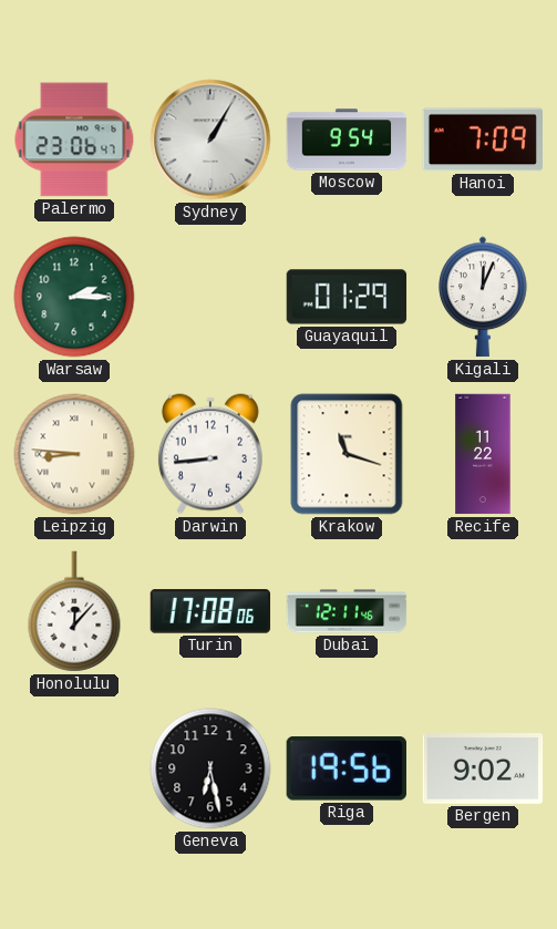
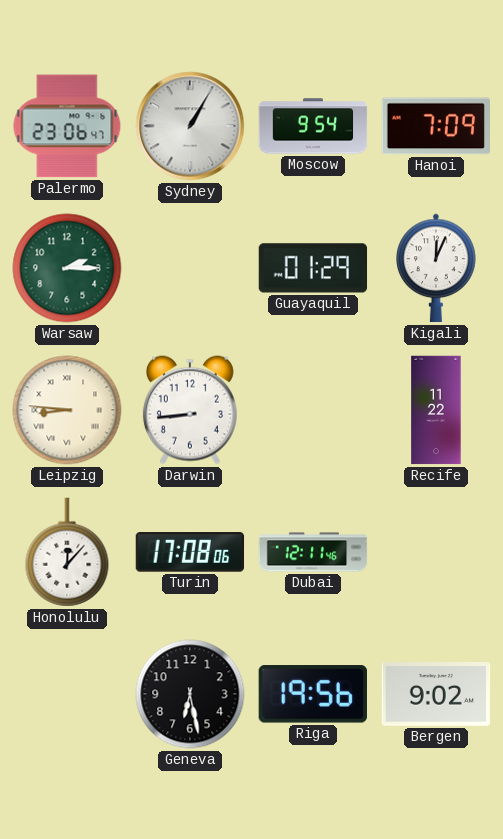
Krakow: 11:18 -> none
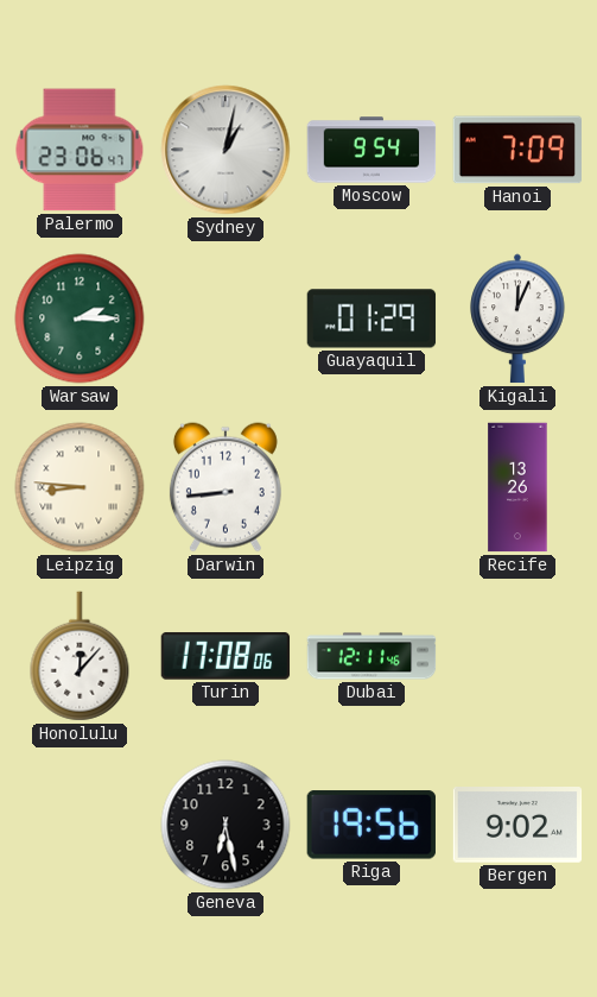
Sydney: 1:05 -> 1:02
Recife: 11:22 -> 13:26
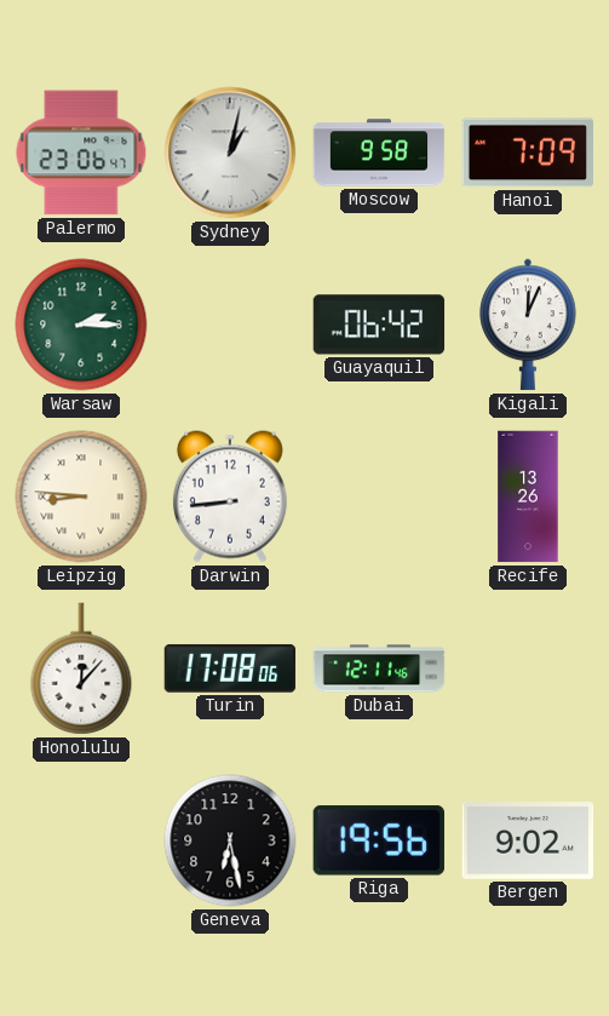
Moscow: 9:54 -> 9:58
Guayaquil: 01:29 -> 06:42
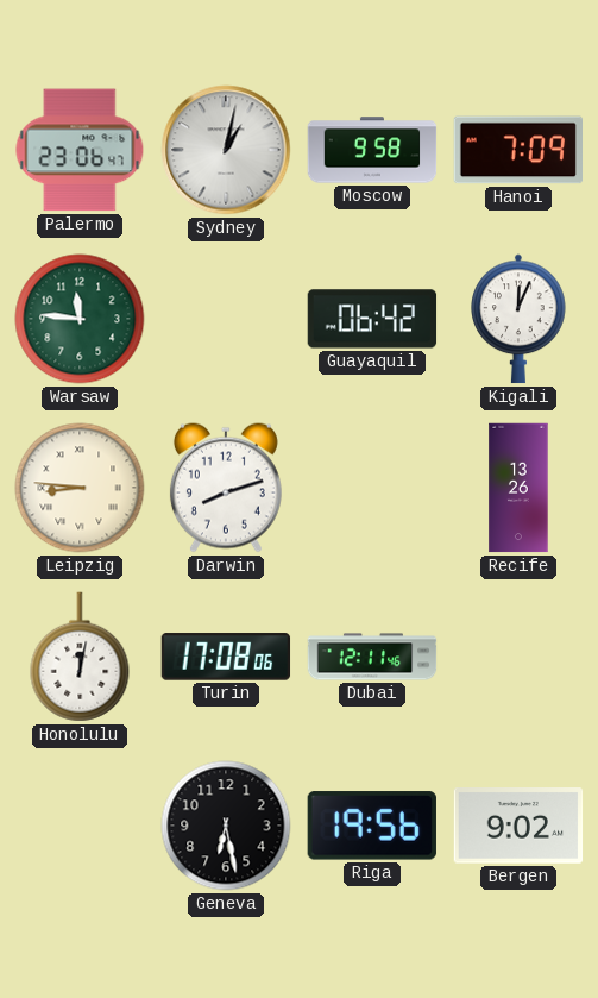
Warsaw: 2:15 -> 11:46
Darwin: 8:44 -> 8:12
Honolulu: 12:07 -> 12:02
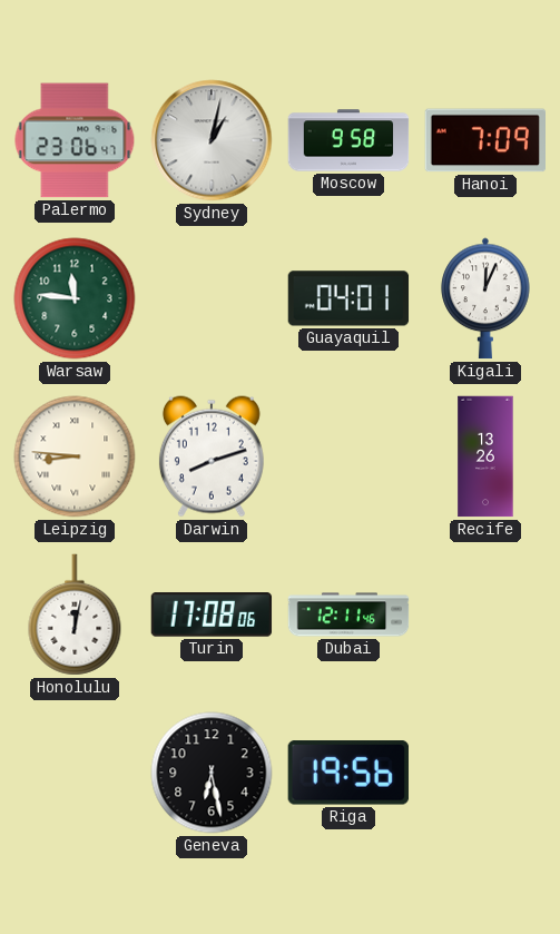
Guayaquil: 06:42 -> 04:01
Bergen: 9:02 -> none
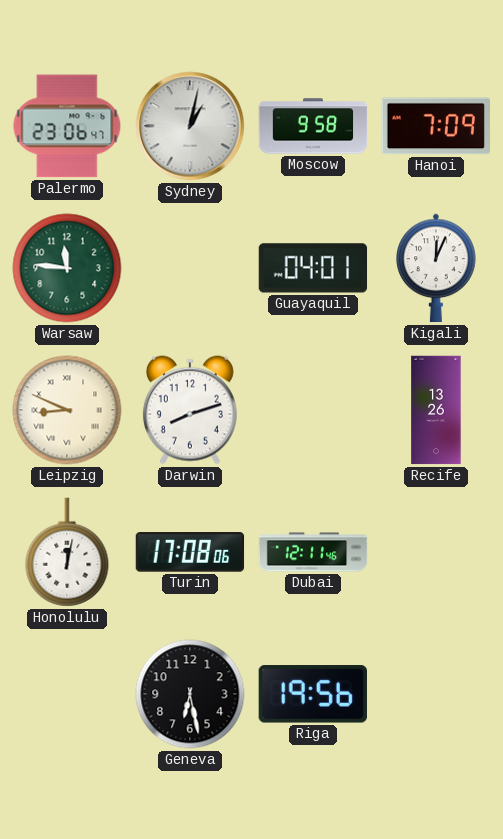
Leipzig: 8:46 -> 8:49
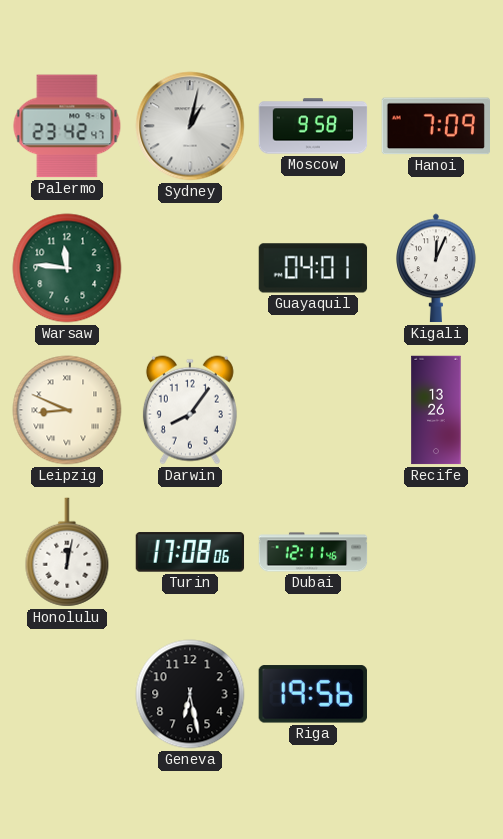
Palermo: 23:06 -> 23:42
Darwin: 8:12 -> 8:06
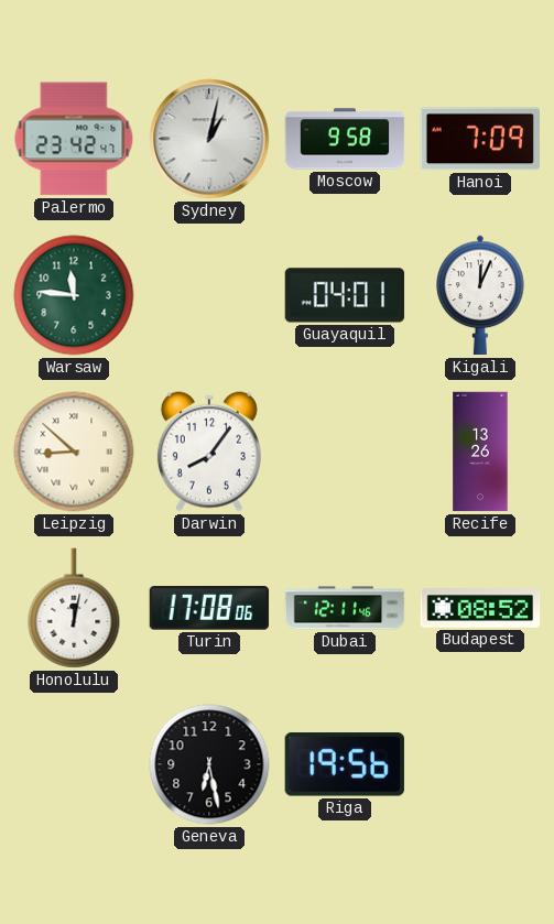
Leipzig: 8:49 -> 8:52
Budapest: none -> 08:52
